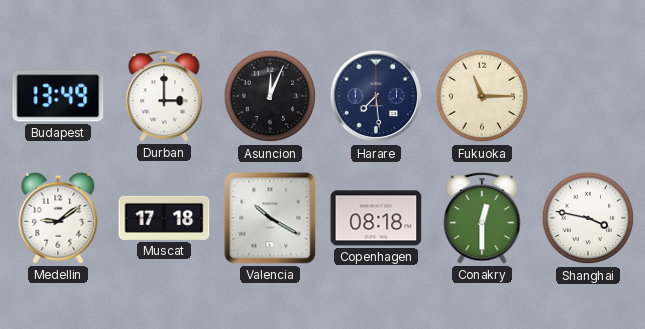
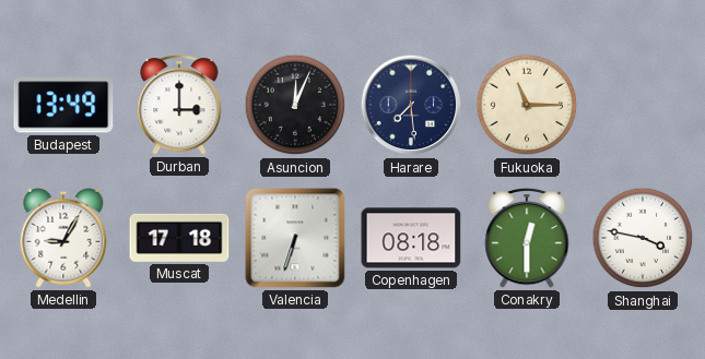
Medellin: 9:09 -> 9:05
Valencia: 10:20 -> 6:33
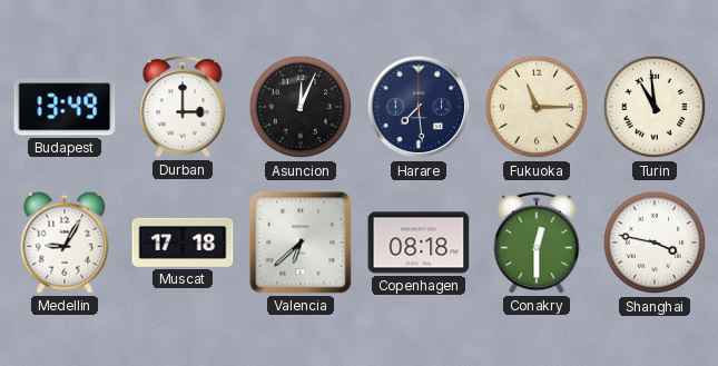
Turin: none -> 10:59
Valencia: 6:33 -> 6:38
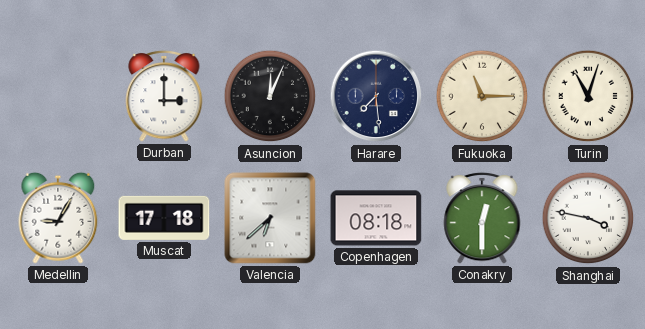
Budapest: 13:49 -> none
Turin: 10:59 -> 11:03
